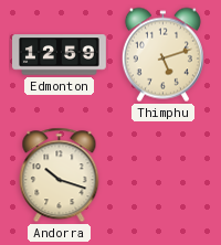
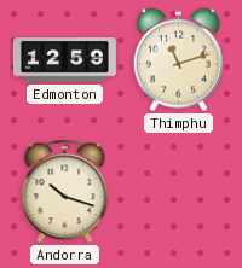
Thimphu: 5:12 -> 11:12
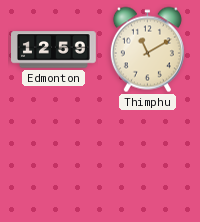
Thimphu: 11:12 -> 11:10
Andorra: 10:18 -> none
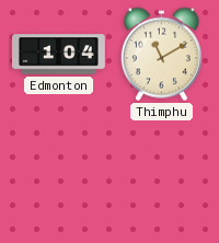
Edmonton: 12:59 -> 1:04
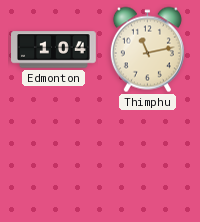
Thimphu: 11:10 -> 11:13
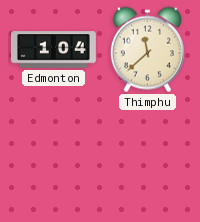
Thimphu: 11:13 -> 11:38
